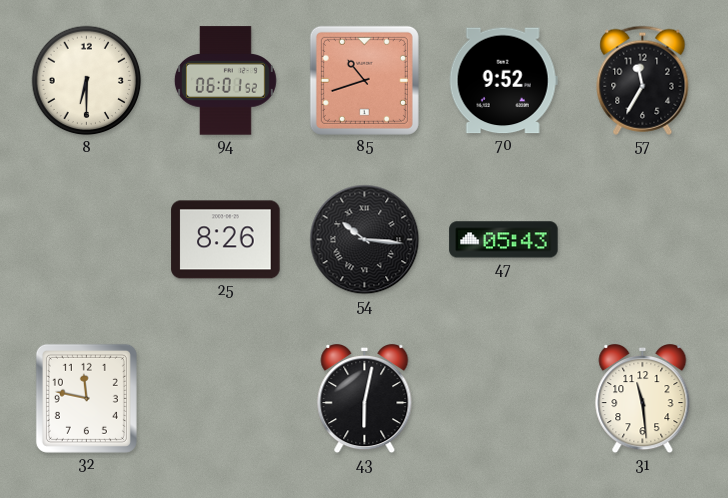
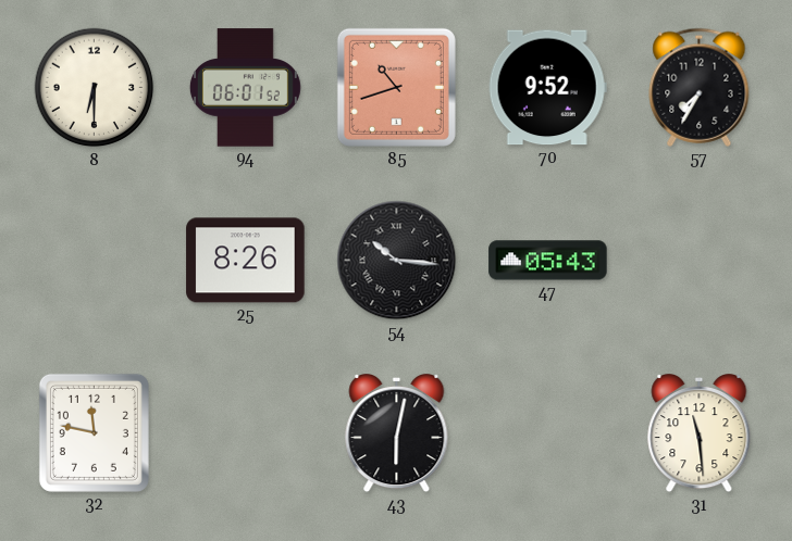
57: 11:35 -> 7:35
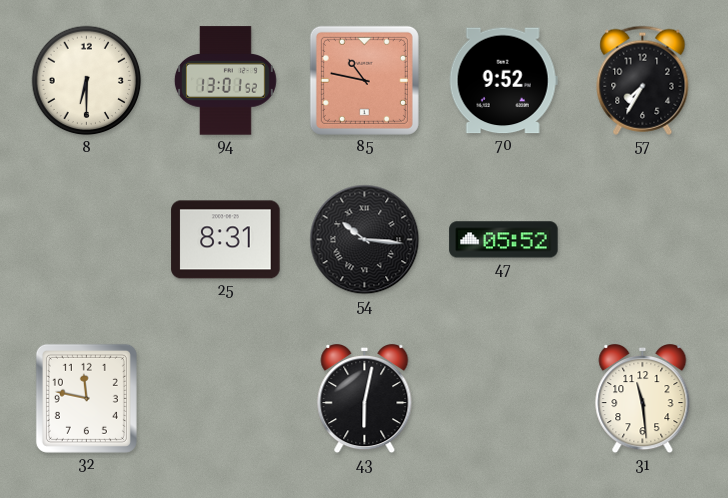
94: 06:01 -> 13:01
85: 10:42 -> 10:47
25: 8:26 -> 8:31
47: 05:43 -> 05:52
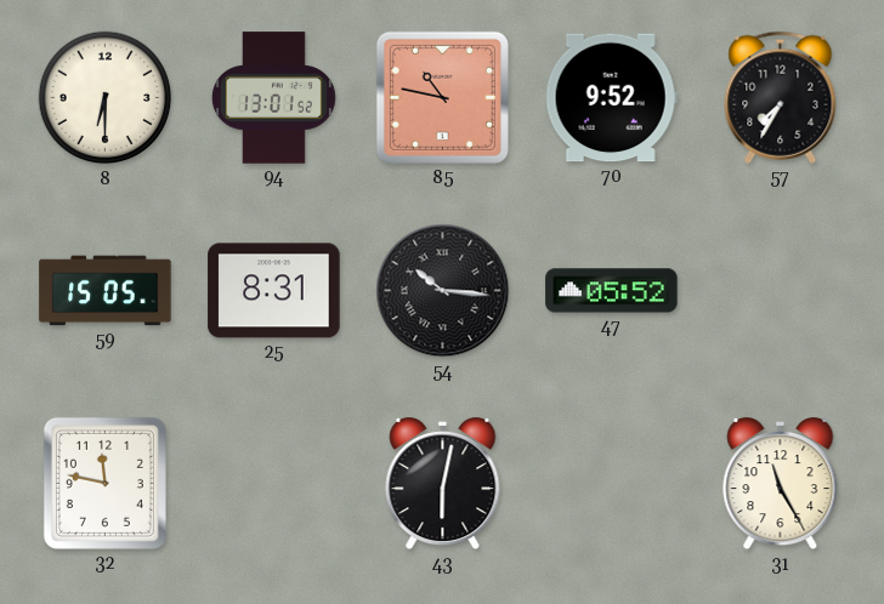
59: none -> 15:05
31: 11:29 -> 11:25
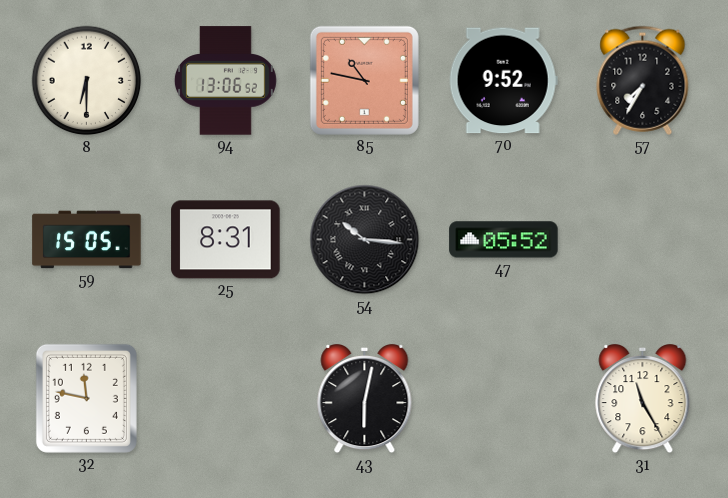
94: 13:01 -> 13:06
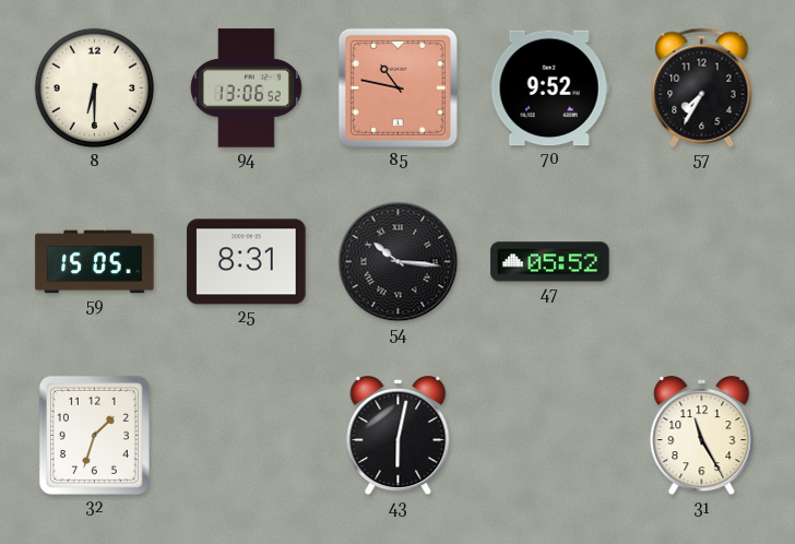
32: 11:47 -> 1:33
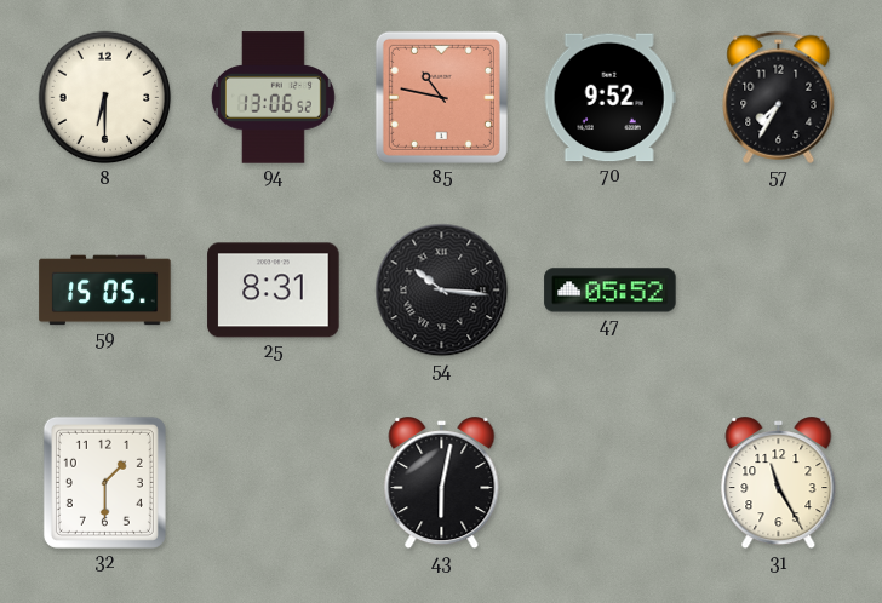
32: 1:33 -> 1:30
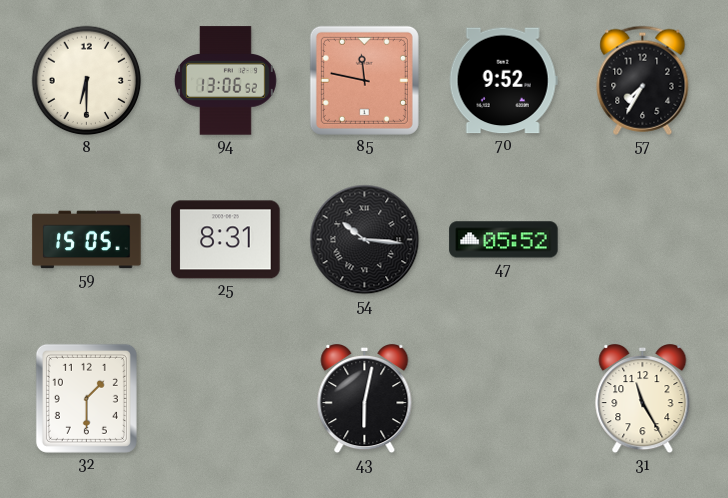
85: 10:47 -> 11:47
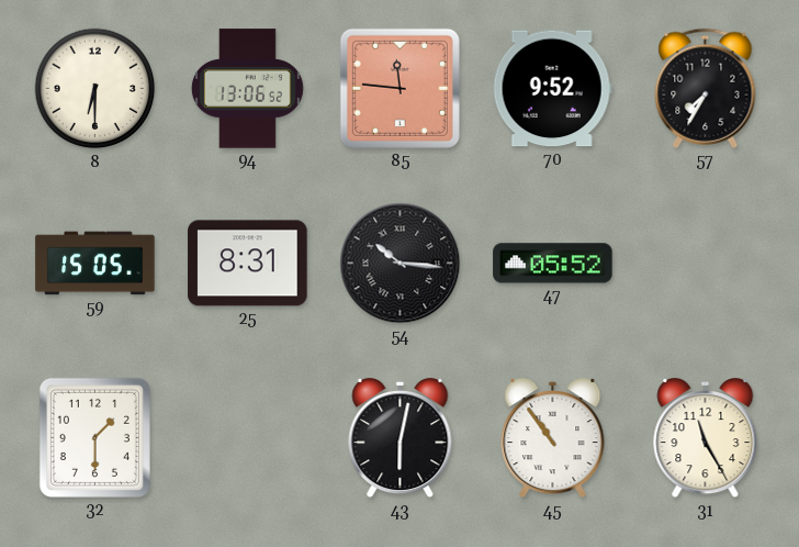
85: 11:47 -> 11:46
45: none -> 10:54
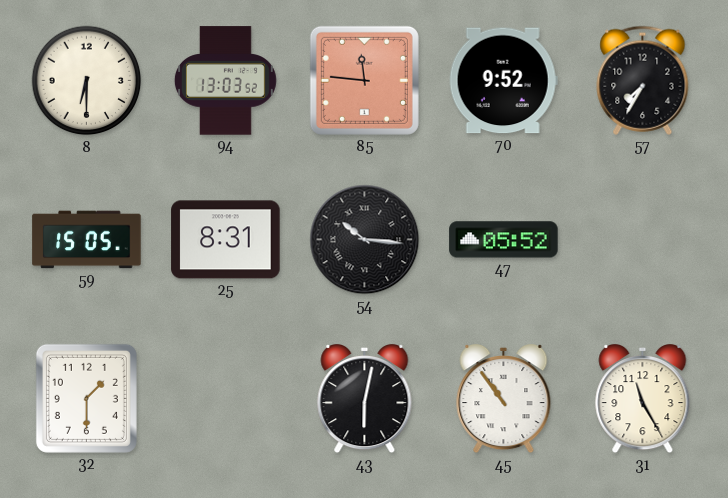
94: 13:06 -> 13:03
